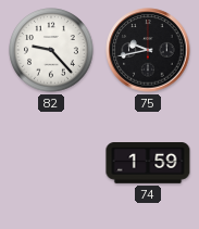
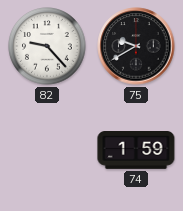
75: 9:43 -> 9:40
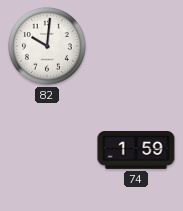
82: 9:23 -> 10:01
75: 9:40 -> none
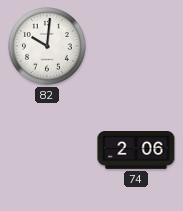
74: 1:59 -> 2:06
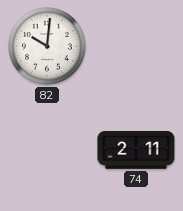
74: 2:06 -> 2:11
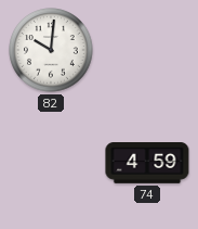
74: 2:11 -> 4:59
